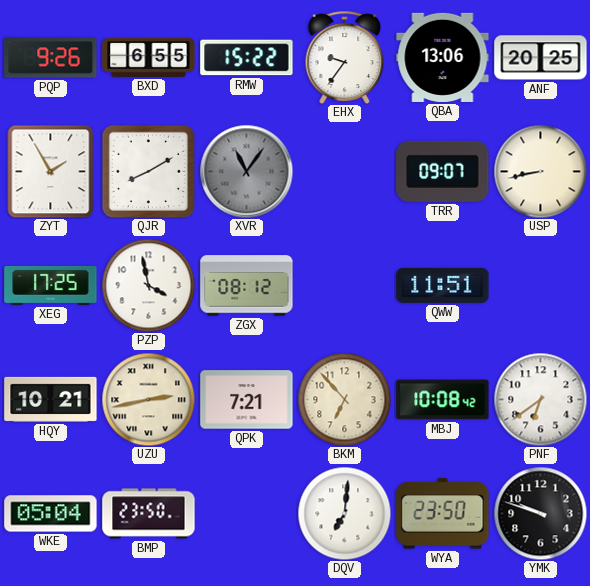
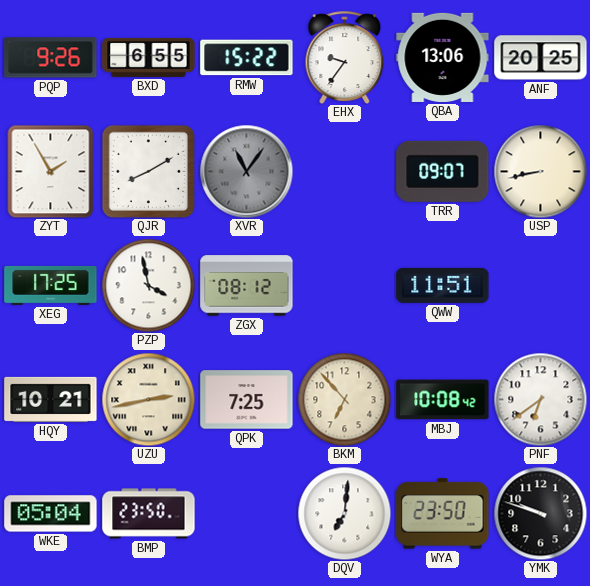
QPK: 7:21 -> 7:25
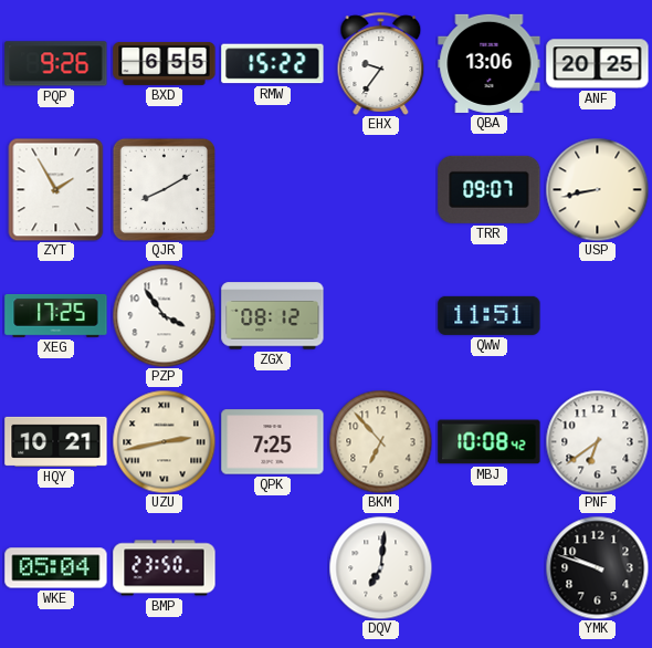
XVR: 11:06 -> none
PZP: 3:58 -> 3:54
WYA: 23:50 -> none
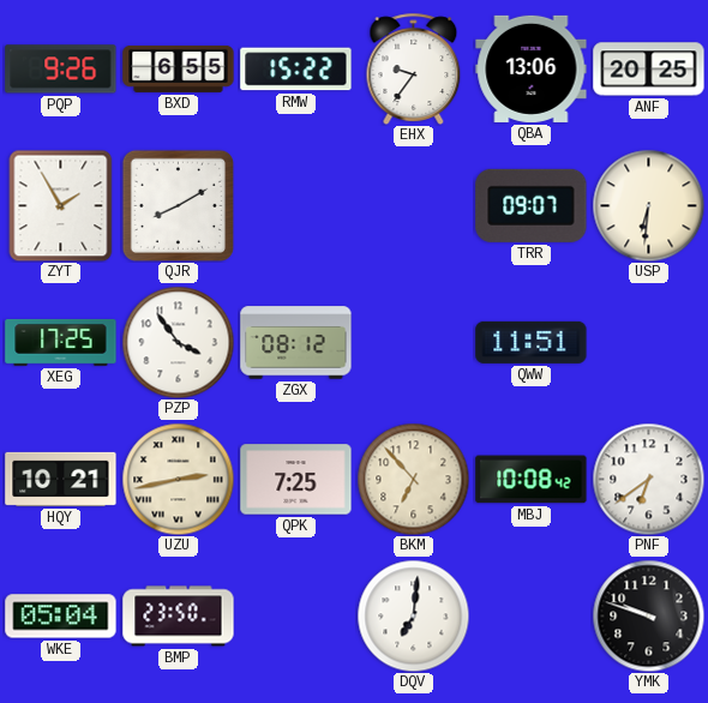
USP: 8:43 -> 6:31
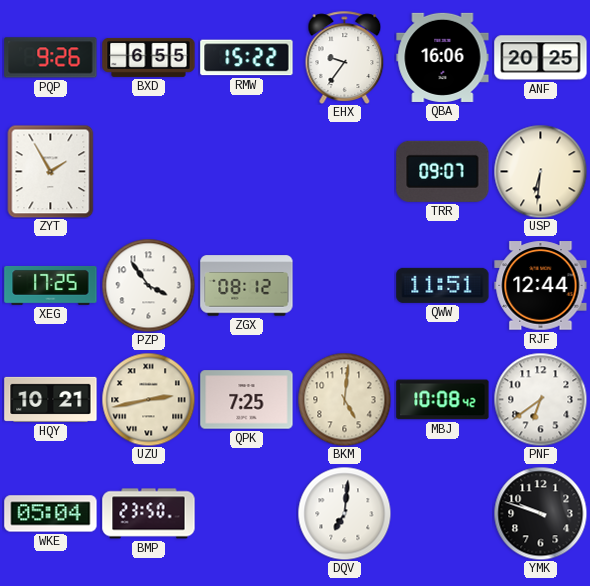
QBA: 13:06 -> 16:06
QJR: 8:10 -> none
RJF: none -> 12:44
BKM: 6:53 -> 5:01
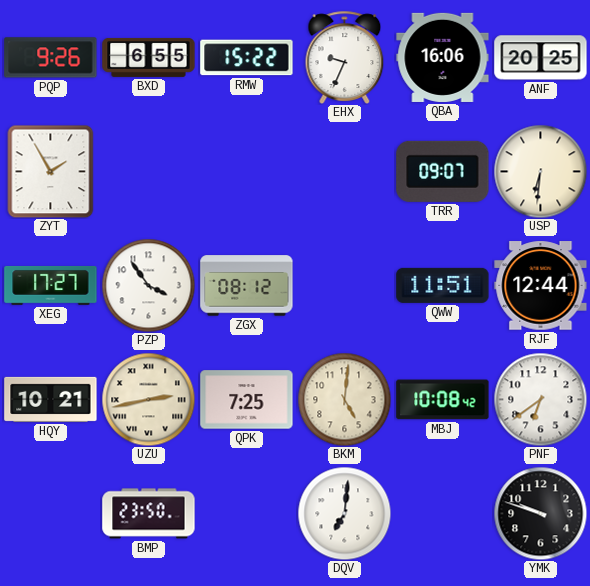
EHX: 9:36 -> 9:34
XEG: 17:25 -> 17:27
WKE: 05:04 -> none
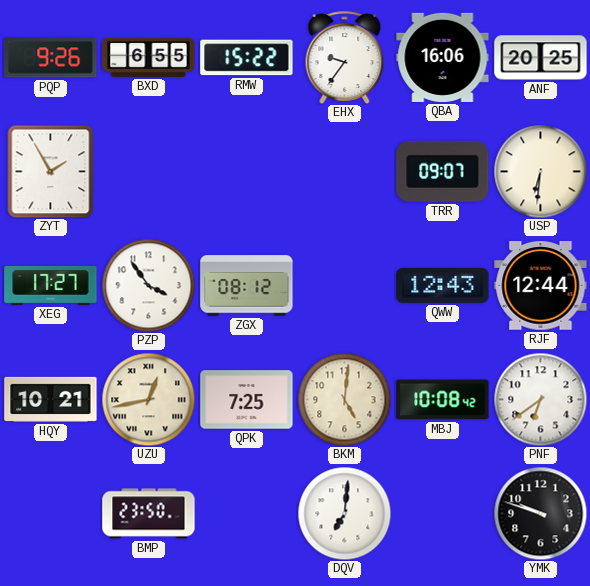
EHX: 9:34 -> 9:36
QWW: 11:51 -> 12:43
UZU: 2:43 -> 12:43
